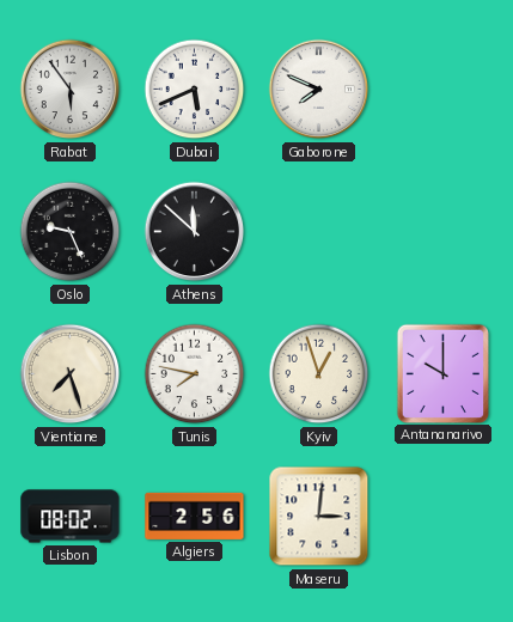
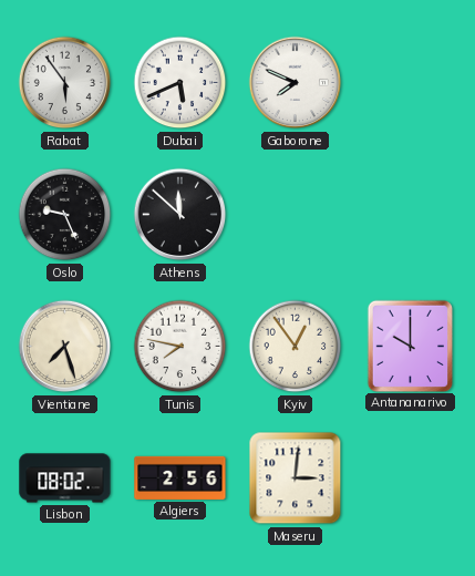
Kyiv: 12:57 -> 12:54
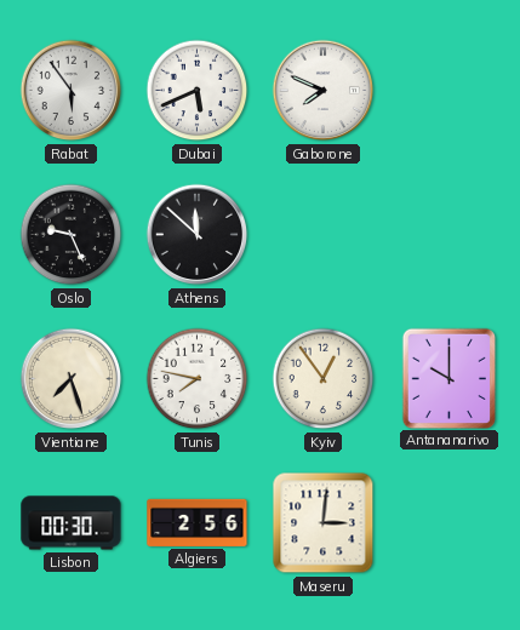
Lisbon: 08:02 -> 00:30
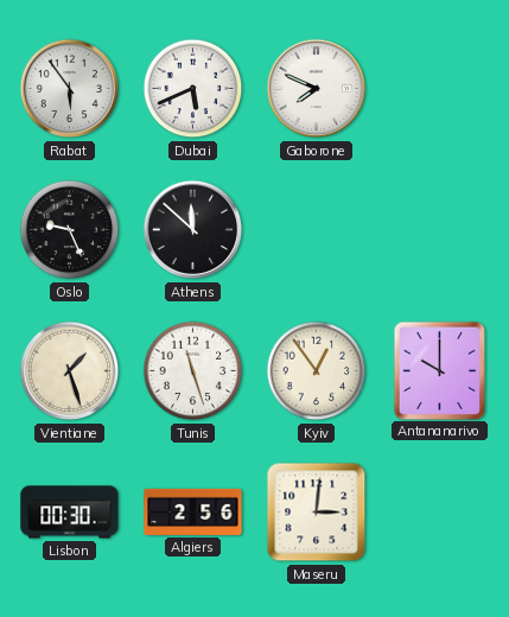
Vientiane: 7:27 -> 1:27
Tunis: 7:47 -> 11:27
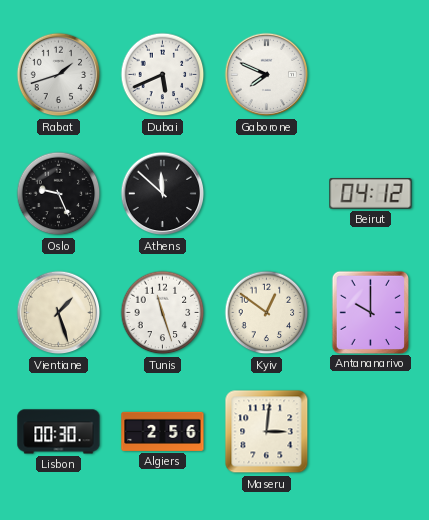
Rabat: 5:54 -> 1:42
Beirut: none -> 04:12
Kyiv: 12:54 -> 12:51
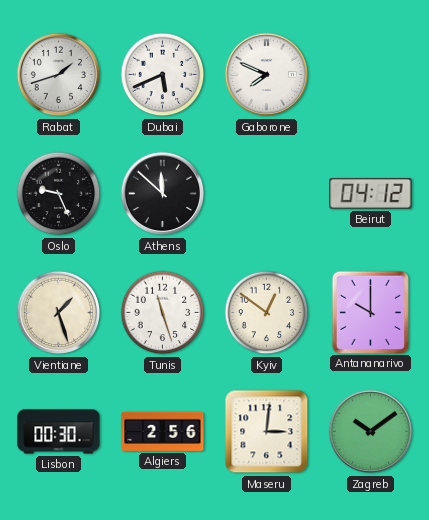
Zagreb: none -> 10:09
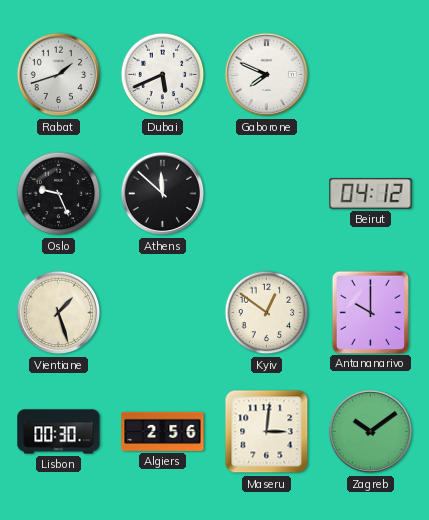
Tunis: 11:27 -> none
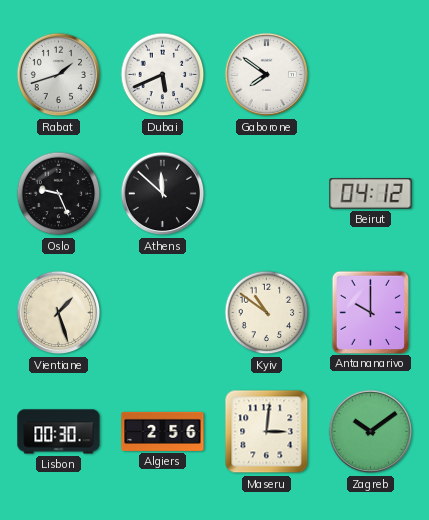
Gaborone: 7:49 -> 7:51
Kyiv: 12:51 -> 10:51
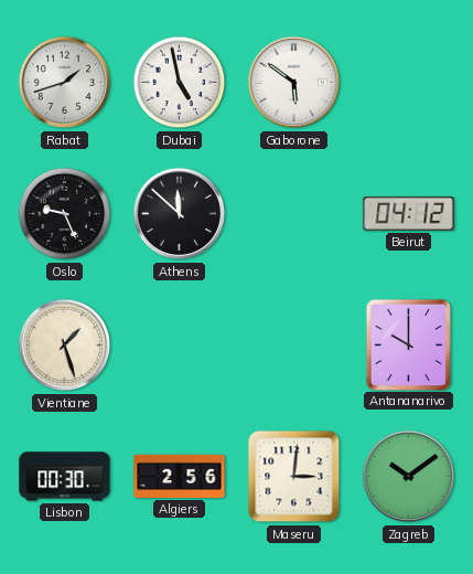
Dubai: 5:41 -> 4:58
Gaborone: 7:51 -> 5:51
Kyiv: 10:51 -> none
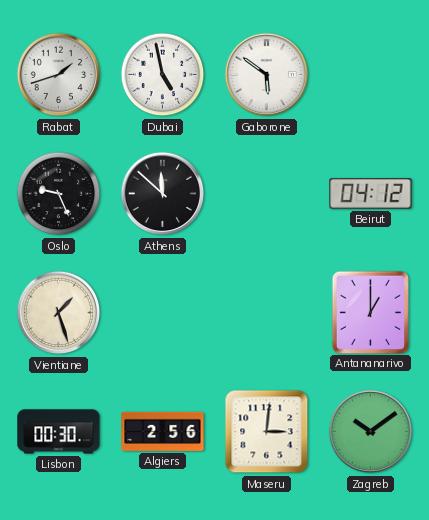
Antananarivo: 10:00 -> 1:00
